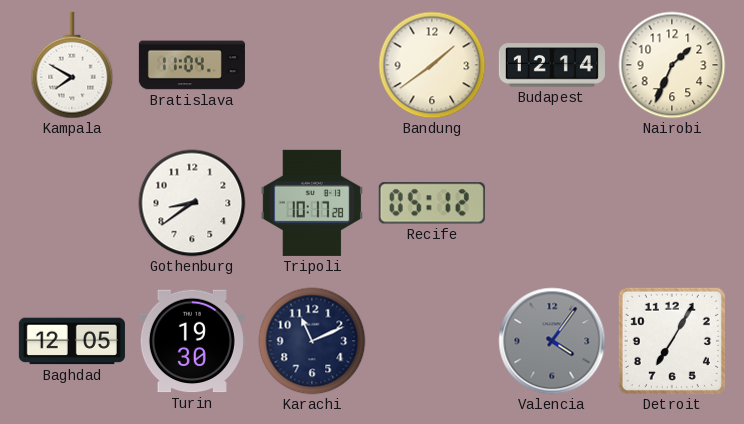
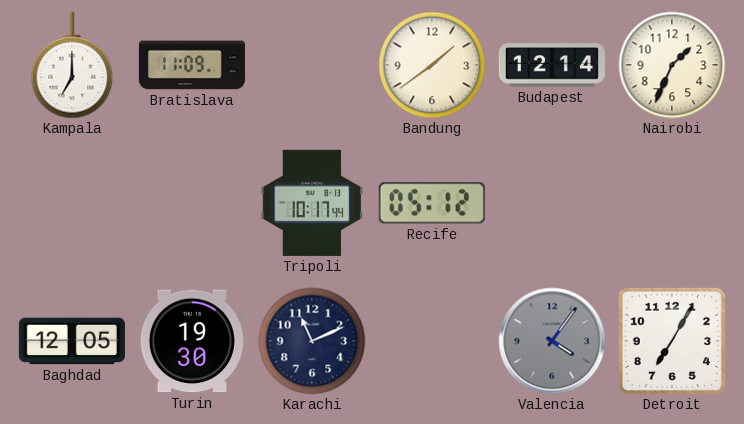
Kampala: 7:50 -> 7:00
Bratislava: 11:04 -> 11:09
Gothenburg: 8:39 -> none
Tripoli: 10:17:28 -> 10:17:44
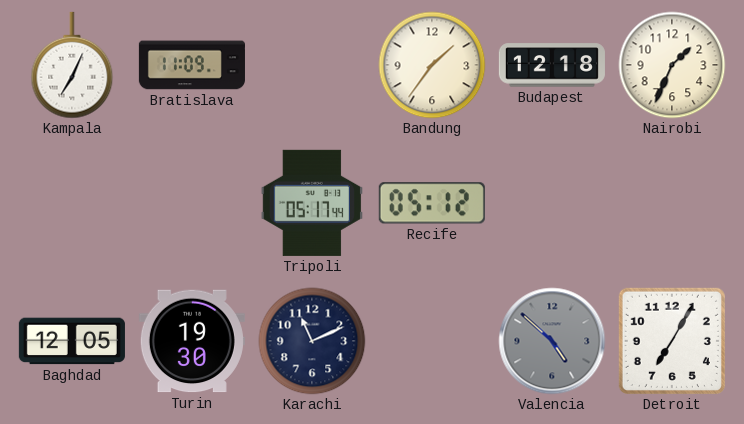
Kampala: 7:00 -> 7:04
Bandung: 1:39 -> 1:36
Budapest: 12:14 -> 12:18
Tripoli: 10:17 -> 05:17
Valencia: 4:06 -> 4:52
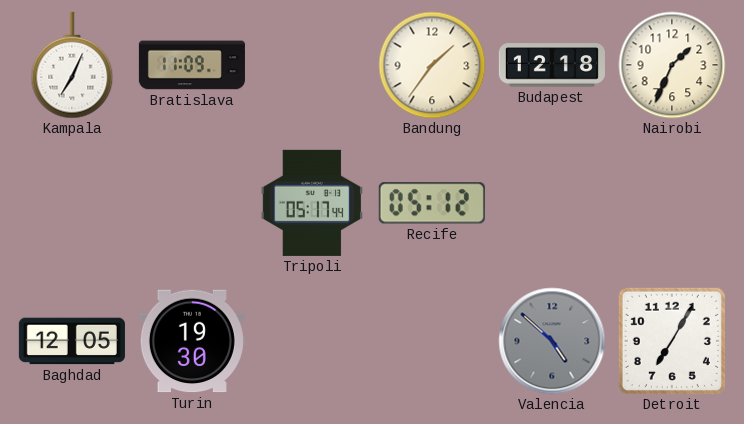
Karachi: 11:11 -> none
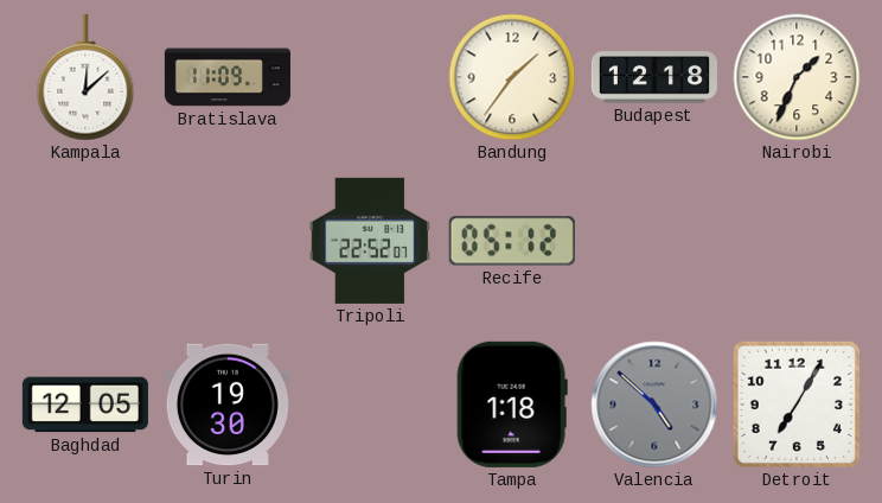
Kampala: 7:04 -> 12:08
Tripoli: 05:17 -> 22:52
Tampa: none -> 1:18
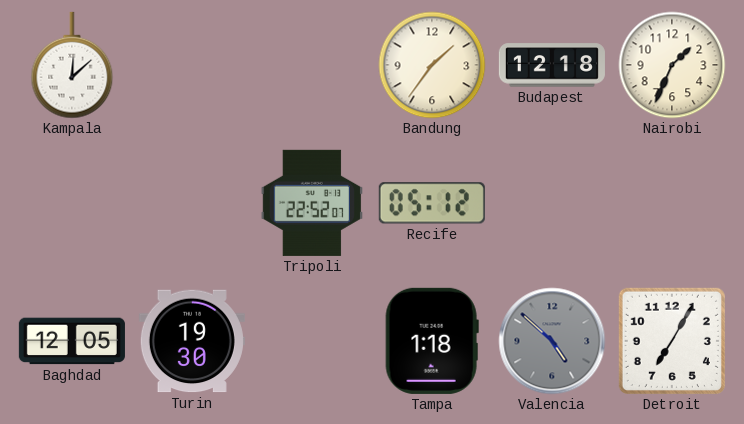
Bratislava: 11:09 -> none
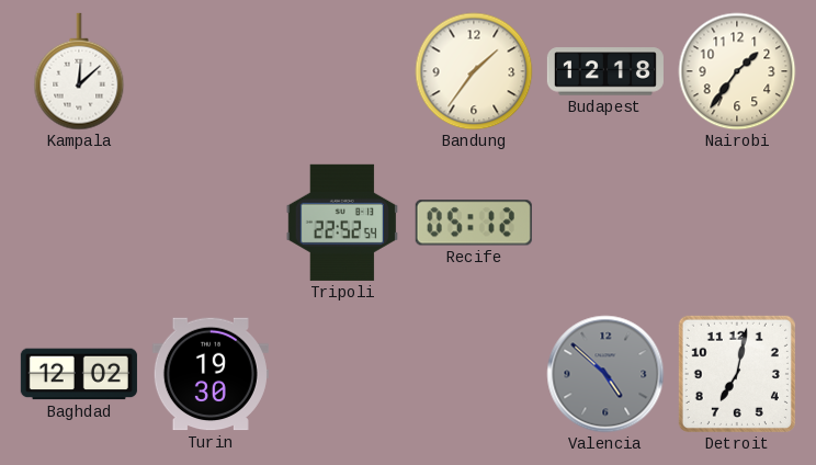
Nairobi: 1:34 -> 1:36
Tripoli: 22:52:07 -> 22:52:54
Baghdad: 12:05 -> 12:02
Tampa: 1:18 -> none
Detroit: 7:05 -> 7:02
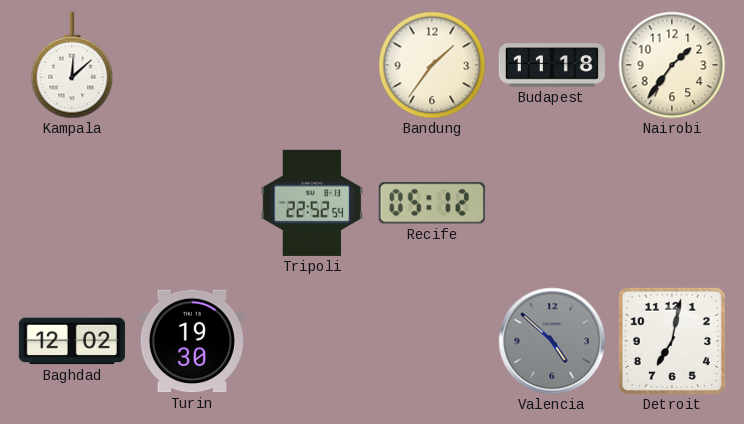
Budapest: 12:18 -> 11:18
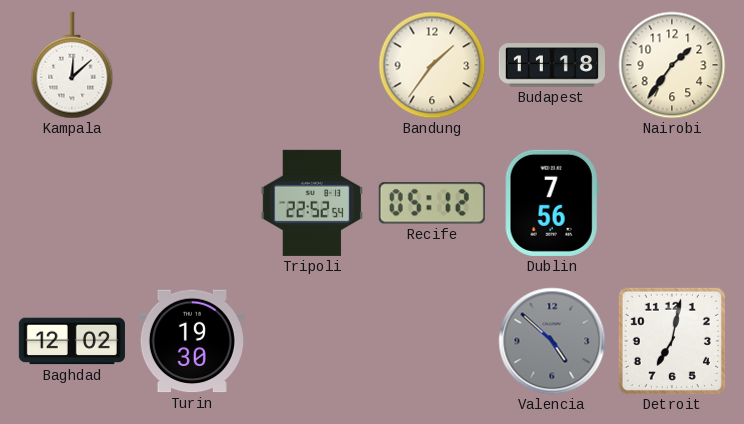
Dublin: none -> 7:56
